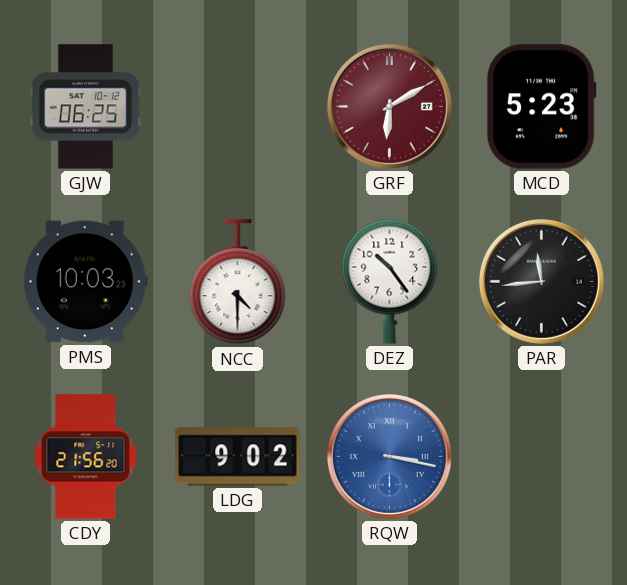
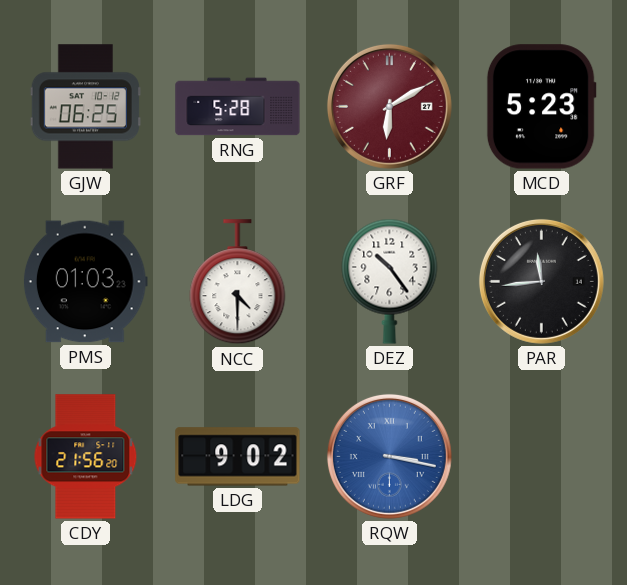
RNG: none -> 5:28
PMS: 10:03 -> 01:03
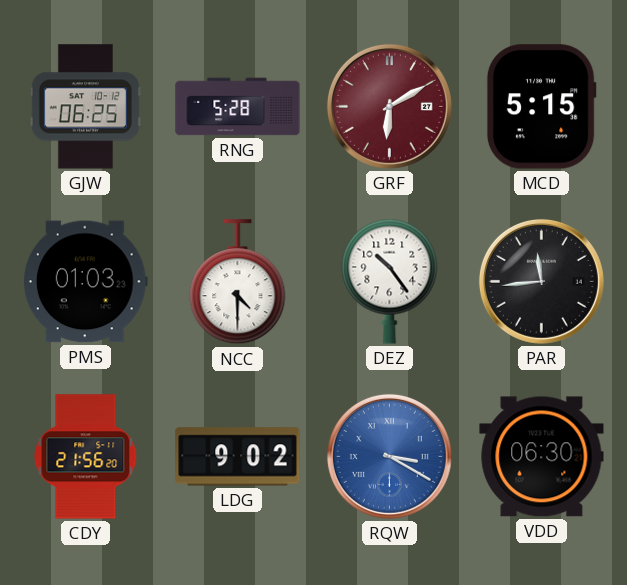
MCD: 5:23 -> 5:15
RQW: 3:17 -> 3:20
VDD: none -> 06:30
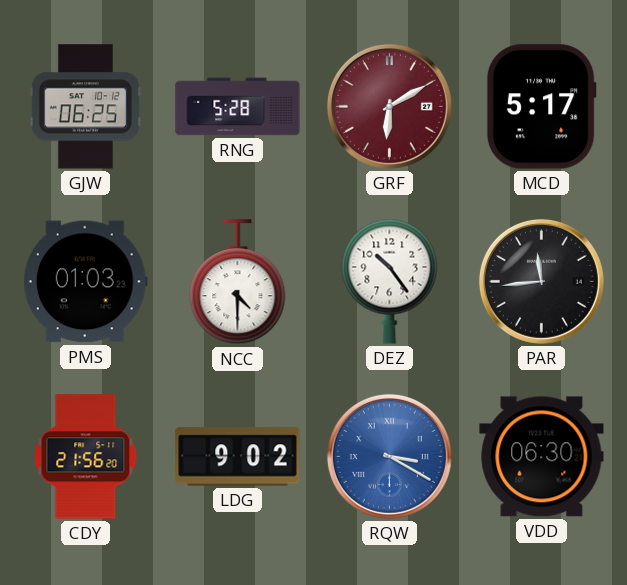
MCD: 5:15 -> 5:17
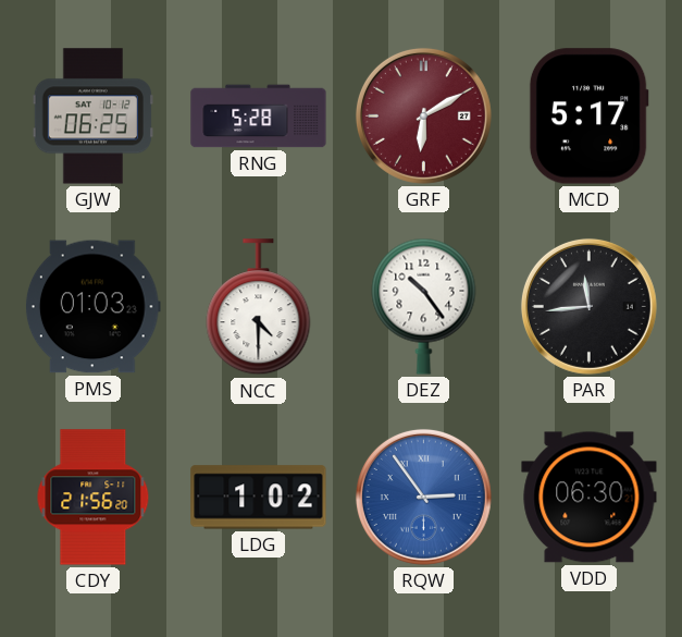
LDG: 9:02 -> 1:02
RQW: 3:20 -> 2:54
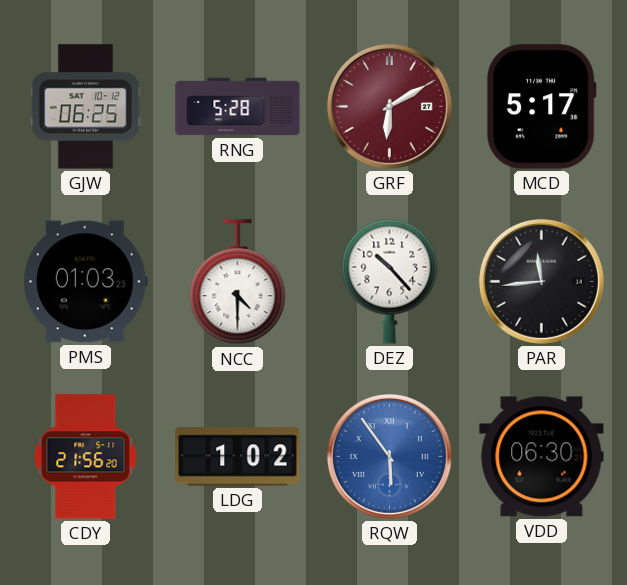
DEZ: 10:24 -> 10:23
RQW: 2:54 -> 5:54
